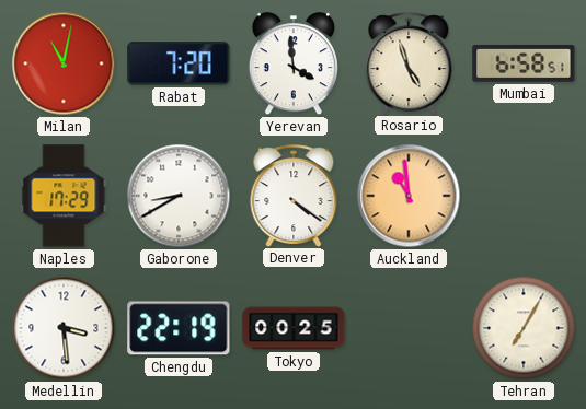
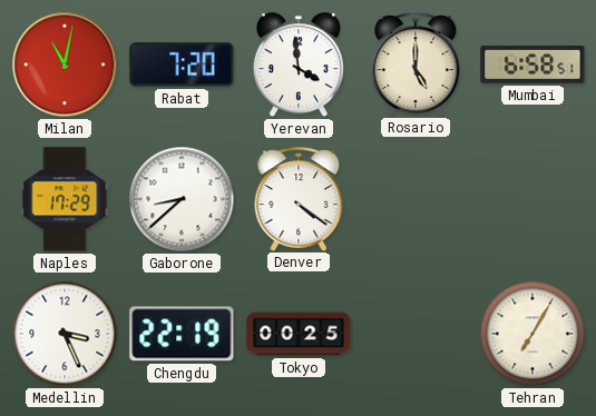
Rosario: 4:57 -> 5:00
Gaborone: 8:40 -> 8:38
Auckland: 10:59 -> none
Medellin: 3:29 -> 3:26
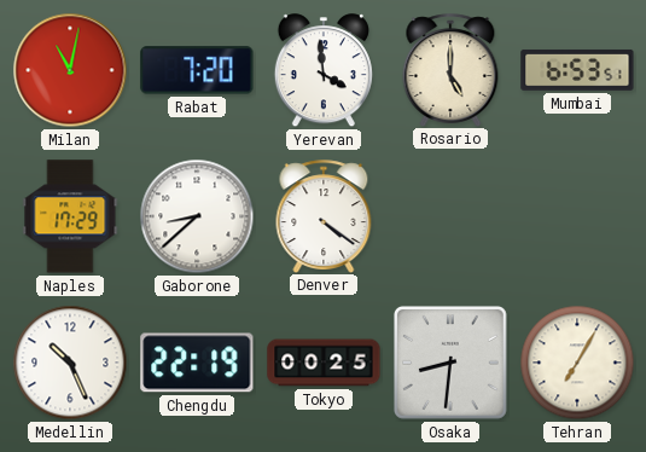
Mumbai: 6:58 -> 6:53
Medellin: 3:26 -> 10:26
Osaka: none -> 8:31
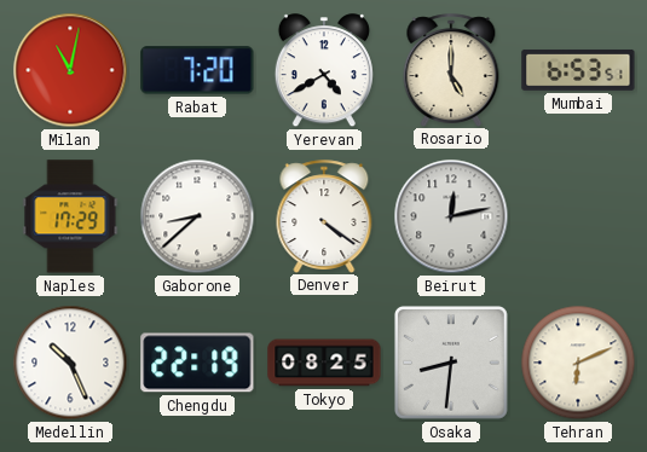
Yerevan: 3:59 -> 4:40
Beirut: none -> 12:13
Tokyo: 00:25 -> 08:25
Tehran: 7:05 -> 6:11
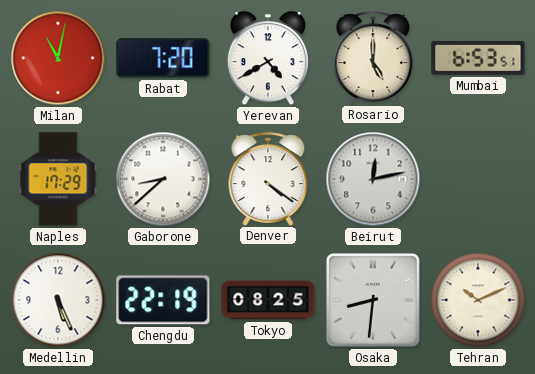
Medellin: 10:26 -> 5:26
Tehran: 6:11 -> 10:11
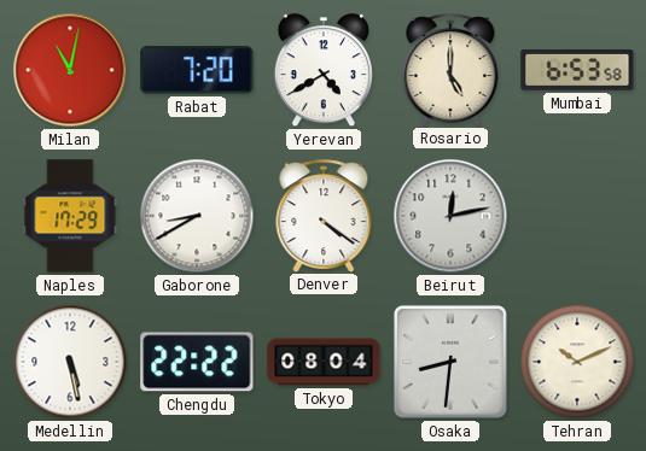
Mumbai: 6:53:51 -> 6:53:58
Gaborone: 8:38 -> 8:40
Medellin: 5:26 -> 5:28
Chengdu: 22:19 -> 22:22
Tokyo: 08:25 -> 08:04
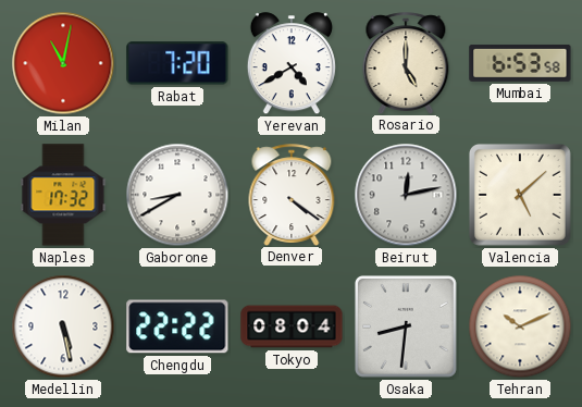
Naples: 17:29 -> 17:32
Valencia: none -> 5:08
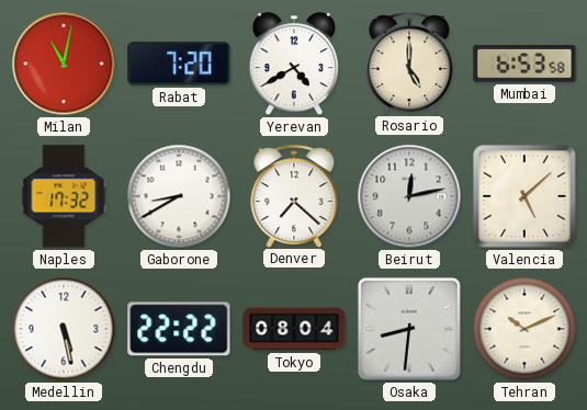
Denver: 4:21 -> 7:22
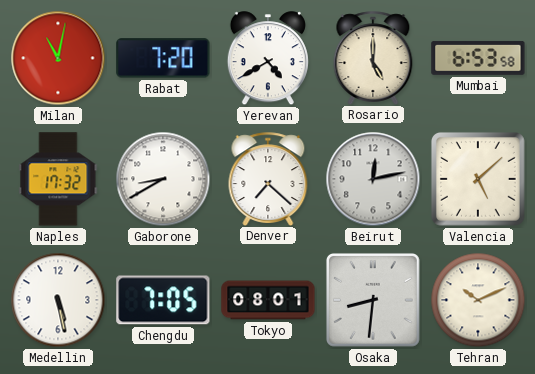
Chengdu: 22:22 -> 7:05
Tokyo: 08:04 -> 08:01
